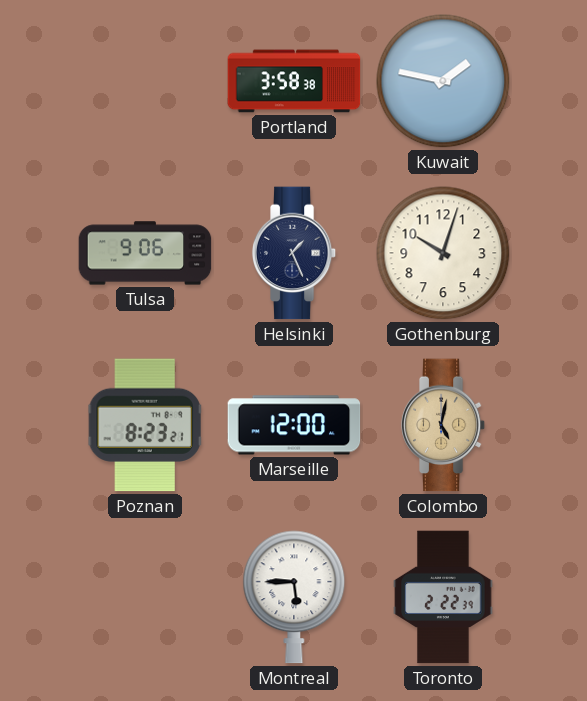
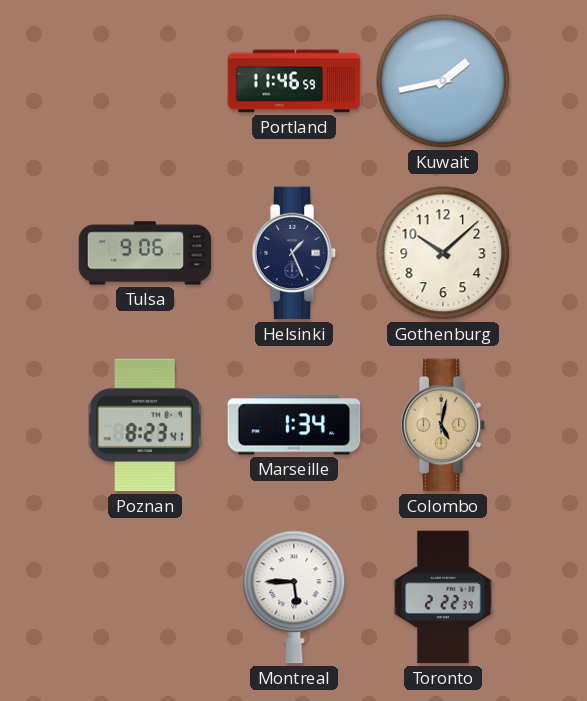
Portland: 3:58 -> 11:46
Kuwait: 1:47 -> 1:43
Gothenburg: 10:03 -> 10:08
Poznan: 8:23:21 -> 8:23:41
Marseille: 12:00 -> 1:34
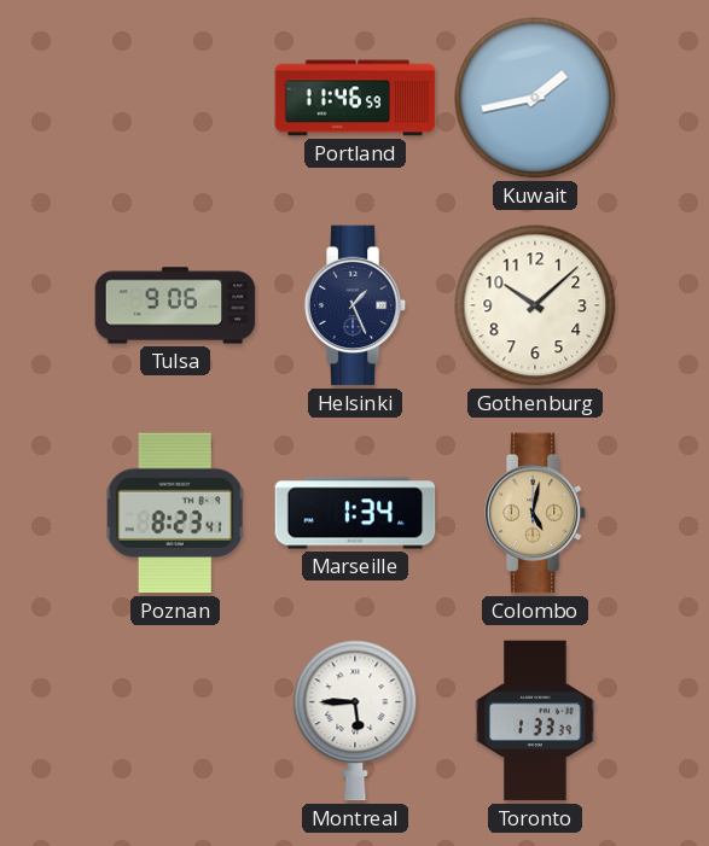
Toronto: 2:22 -> 1:33
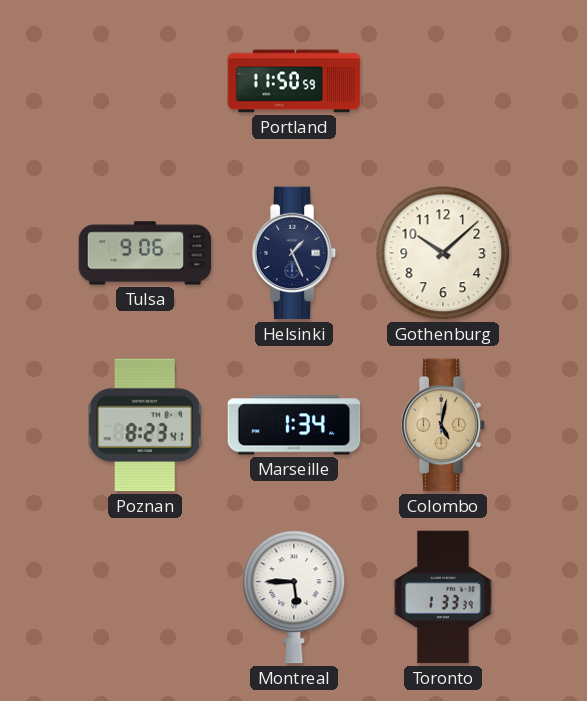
Portland: 11:46 -> 11:50
Kuwait: 1:43 -> none
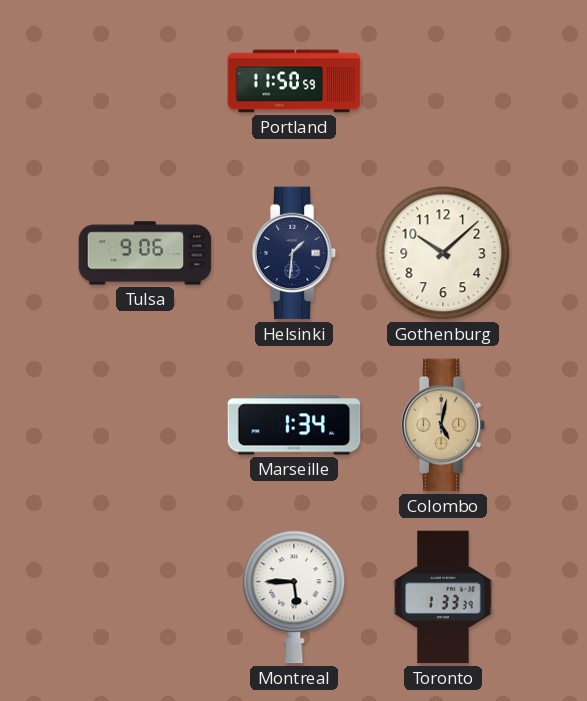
Helsinki: 1:26 -> 1:31
Poznan: 8:23 -> none
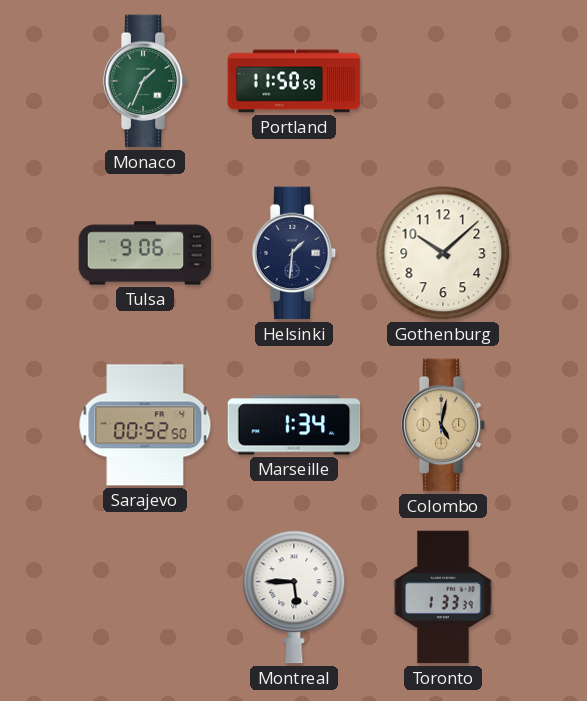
Monaco: none -> 1:34
Sarajevo: none -> 00:52
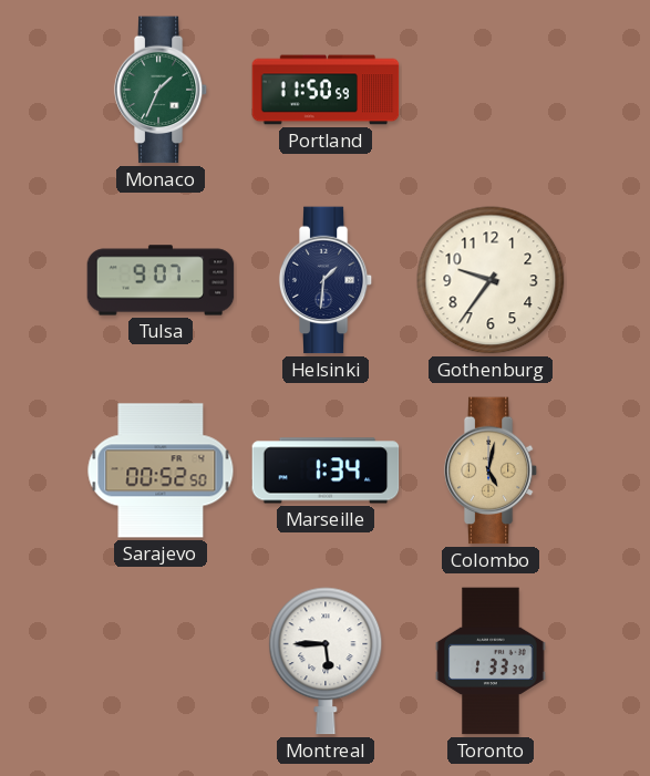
Tulsa: 9:06 -> 9:07
Gothenburg: 10:08 -> 9:36
